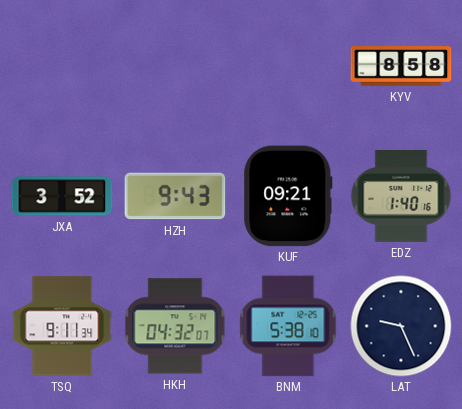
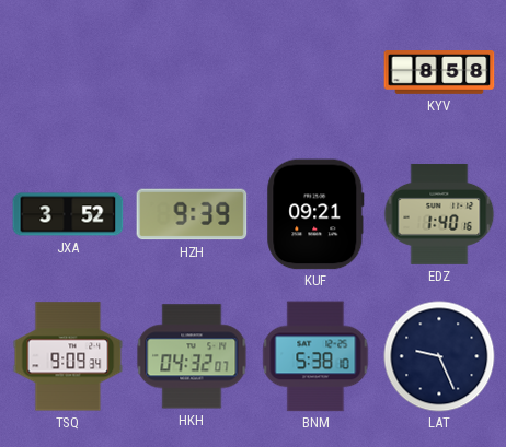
HZH: 9:43 -> 9:39
TSQ: 9:11 -> 9:09
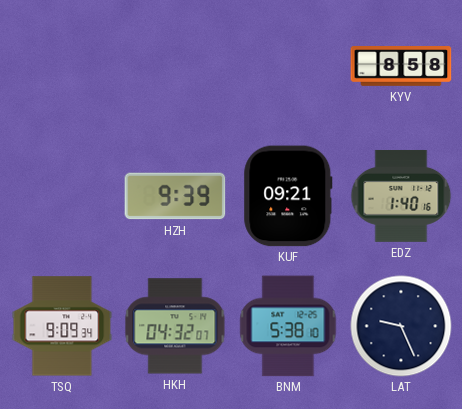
JXA: 3:52 -> none
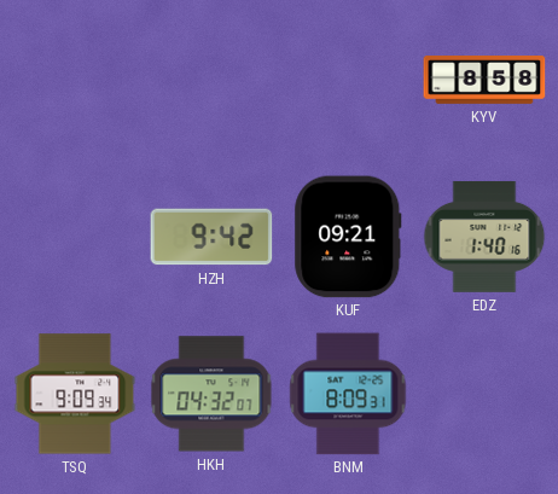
HZH: 9:39 -> 9:42
BNM: 5:38 -> 8:09
LAT: 9:26 -> none
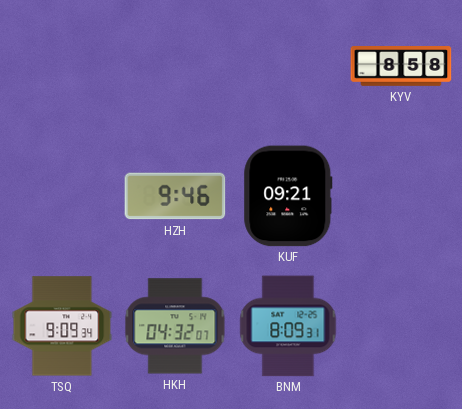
HZH: 9:42 -> 9:46
EDZ: 1:40 -> none
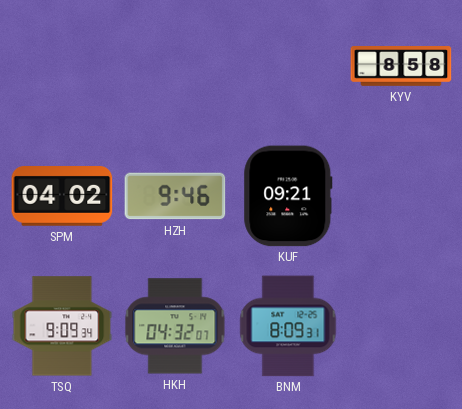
SPM: none -> 04:02
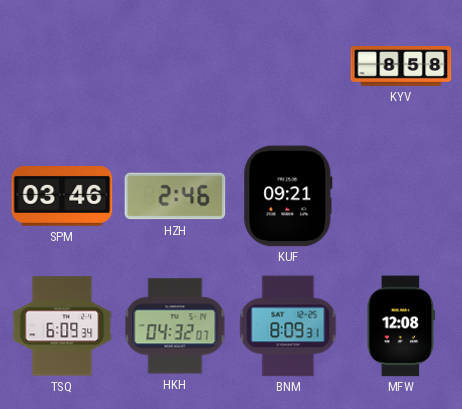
SPM: 04:02 -> 03:46
HZH: 9:46 -> 2:46
TSQ: 9:09 -> 6:09
MFW: none -> 12:08
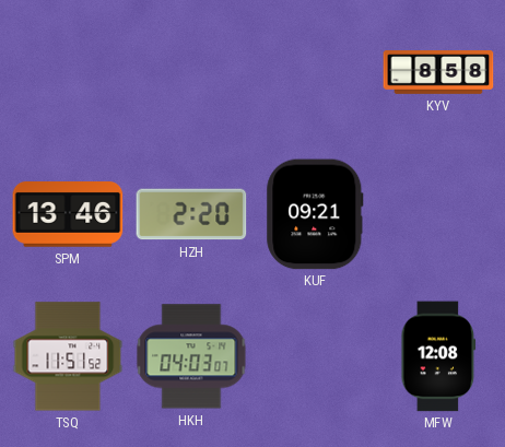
SPM: 03:46 -> 13:46
HZH: 2:46 -> 2:20
TSQ: 6:09 -> 11:51
HKH: 04:32 -> 04:03
BNM: 8:09 -> none
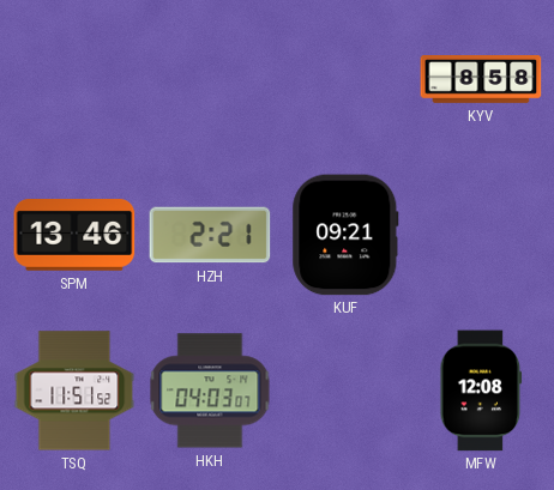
HZH: 2:20 -> 2:21
